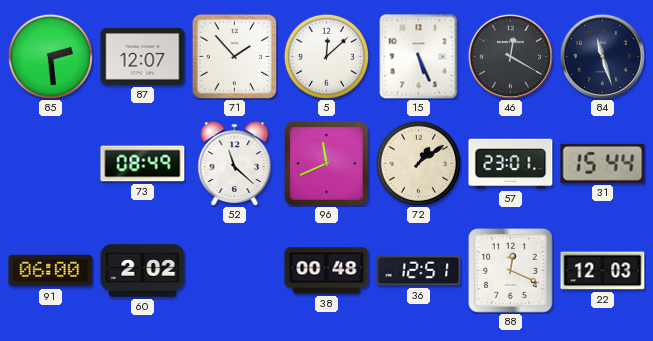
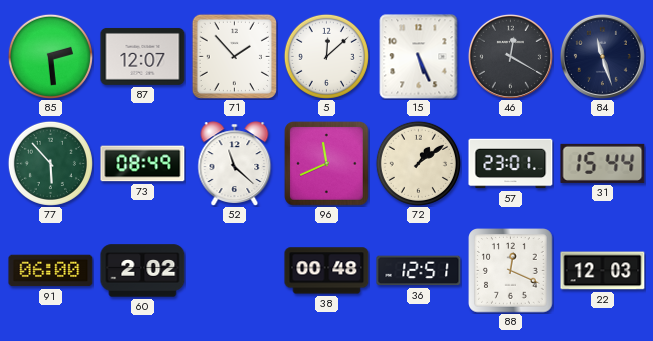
77: none -> 5:53
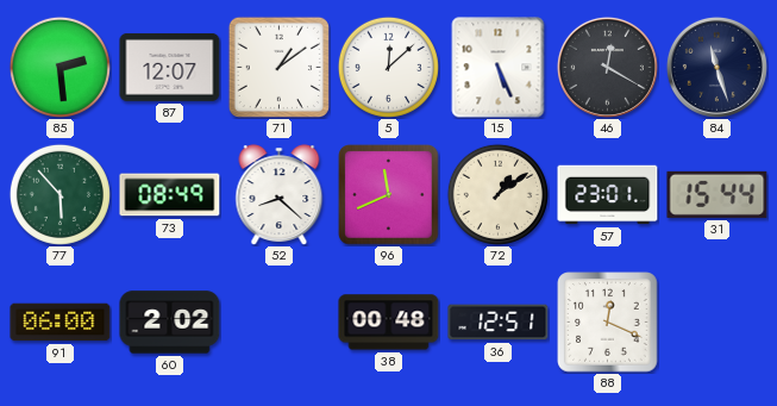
71: 1:53 -> 1:09
52: 11:22 -> 8:22
22: 12:03 -> none
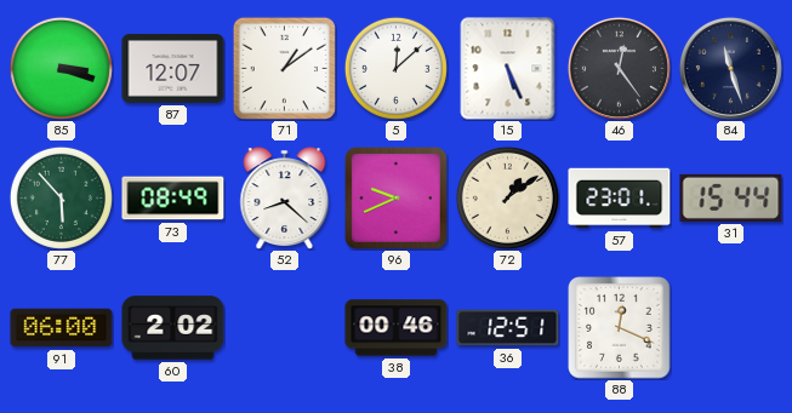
85: 2:29 -> 3:18
46: 12:20 -> 12:24
96: 11:41 -> 9:41
38: 00:48 -> 00:46
